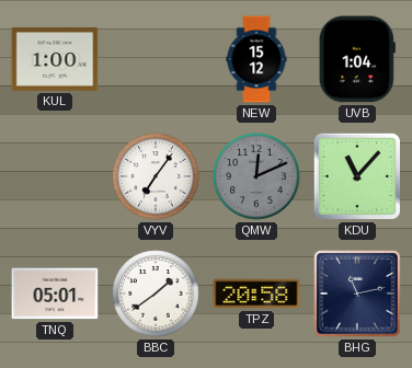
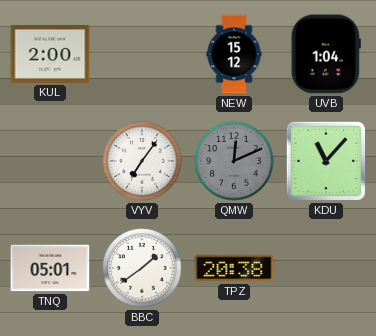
KUL: 1:00 -> 2:00
TPZ: 20:58 -> 20:38
BHG: 11:13 -> none
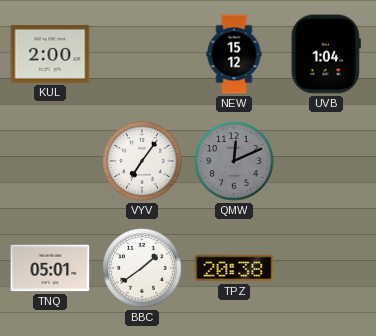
KDU: 11:07 -> none
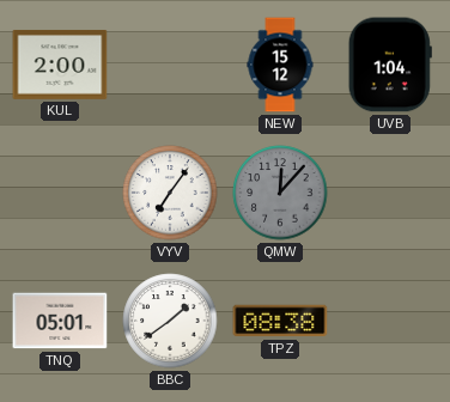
QMW: 12:11 -> 12:07
TPZ: 20:38 -> 08:38
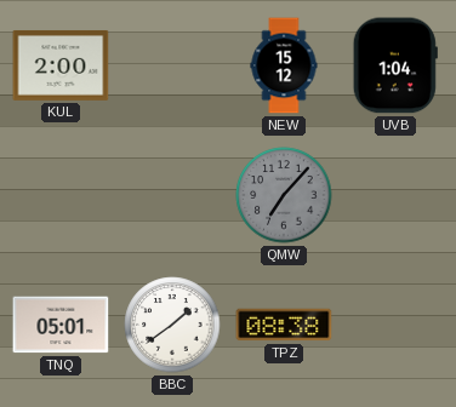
VYV: 7:06 -> none
QMW: 12:07 -> 7:07
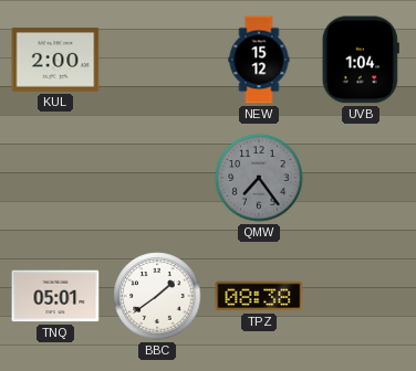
QMW: 7:07 -> 7:24
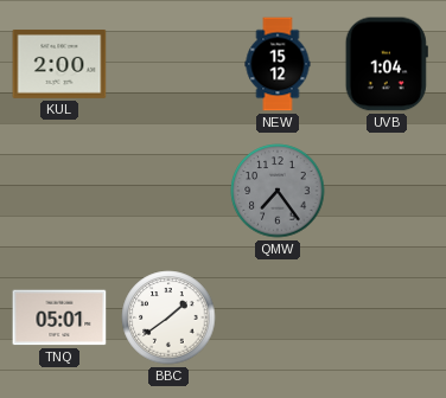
TPZ: 08:38 -> none
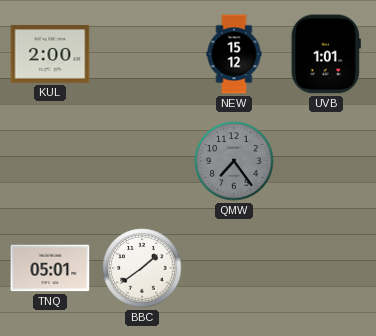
UVB: 1:04 -> 1:01
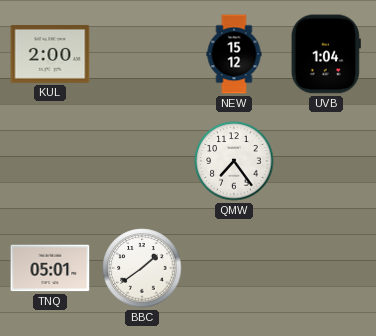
UVB: 1:01 -> 1:04
QMW dial: grey -> white
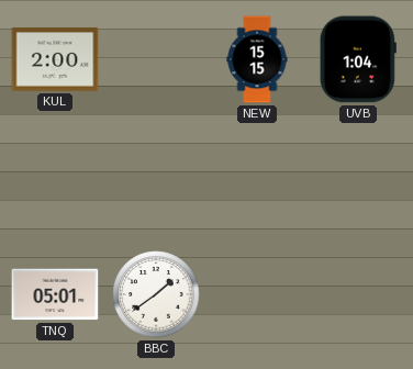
NEW: 15:12 -> 15:15
QMW: 7:24 -> none
